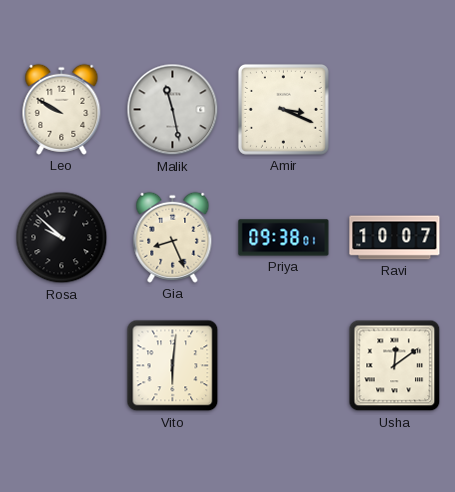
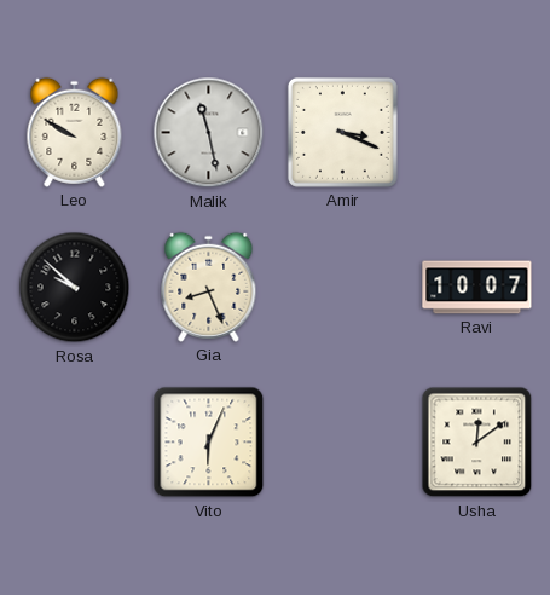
Priya: 09:38 -> none
Vito: 6:01 -> 6:04
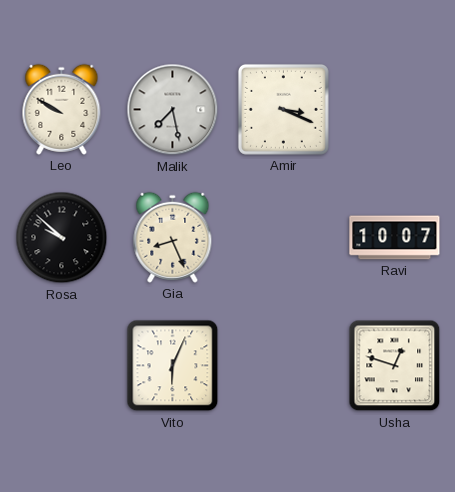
Malik: 11:28 -> 7:28
Usha: 12:09 -> 12:48
